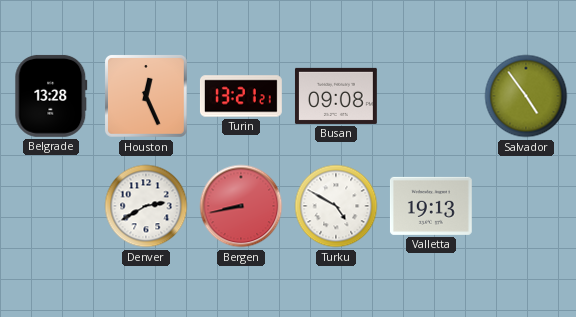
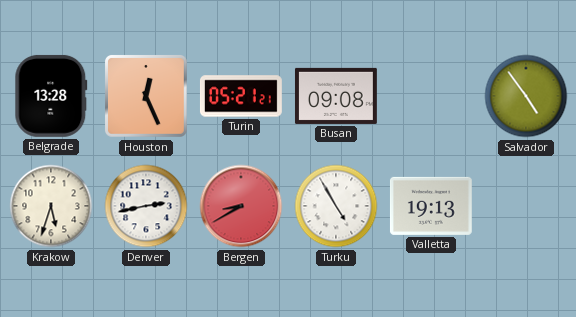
Turin: 13:21 -> 05:21
Krakow: none -> 5:33
Denver: 2:40 -> 2:43
Bergen: 8:43 -> 8:40
Turku: 4:50 -> 4:55
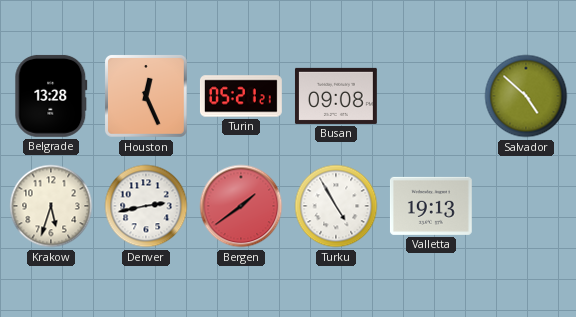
Salvador: 4:54 -> 4:52
Bergen: 8:40 -> 1:39
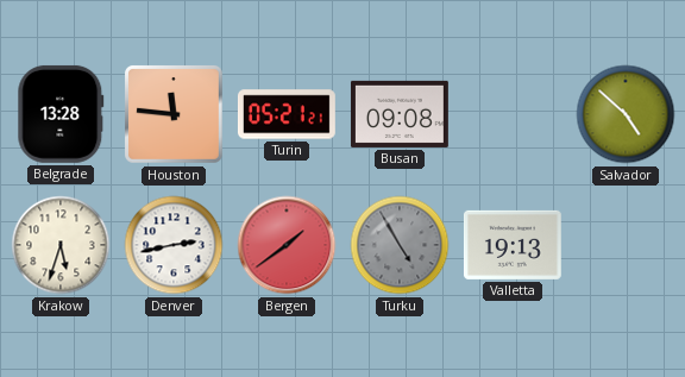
Houston: 12:26 -> 11:46
Turku dial: white -> grey
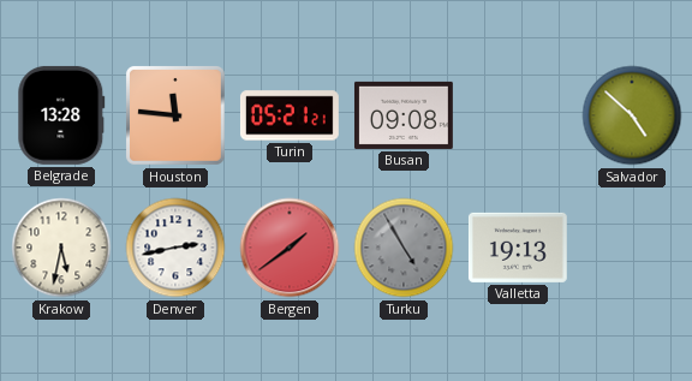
Krakow: 5:33 -> 5:32
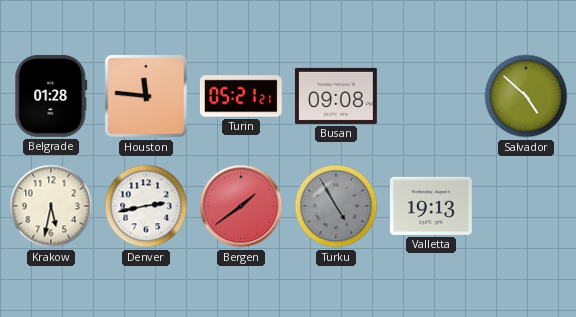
Belgrade: 13:28 -> 01:28
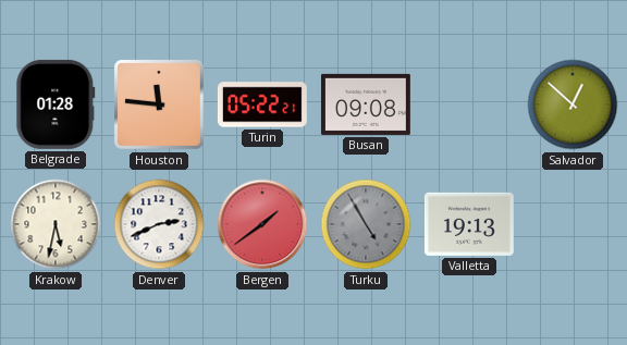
Turin: 05:21 -> 05:22
Salvador: 4:52 -> 12:52
Denver: 2:43 -> 2:41
